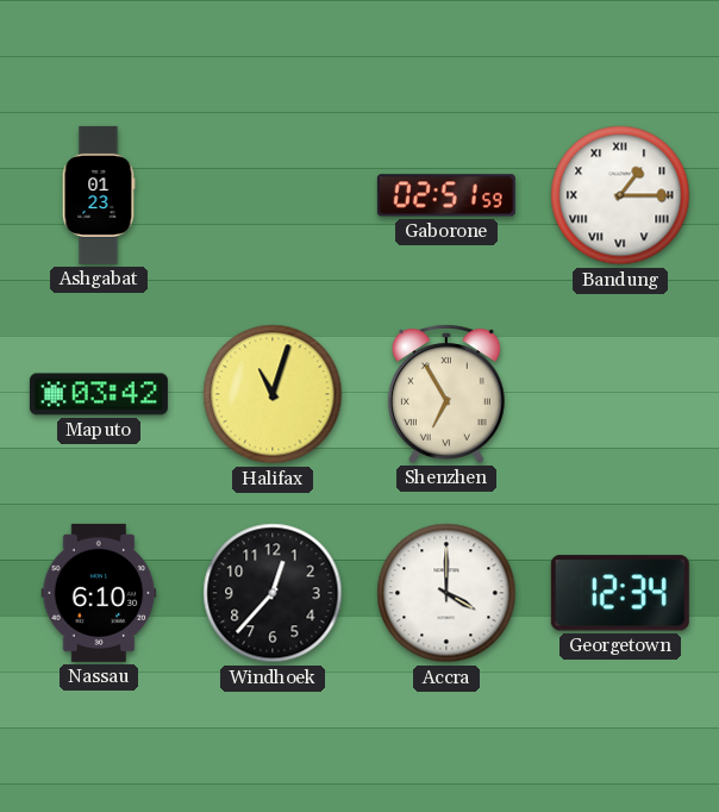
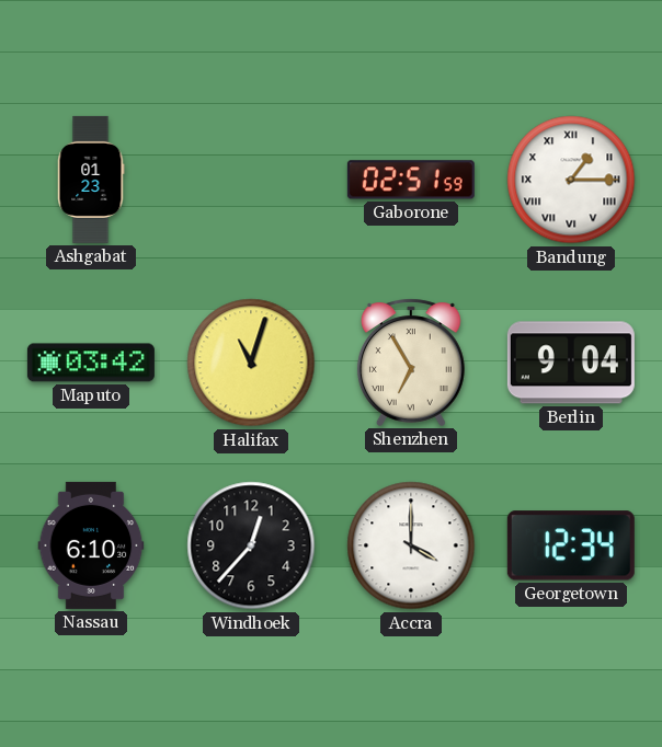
Berlin: none -> 9:04
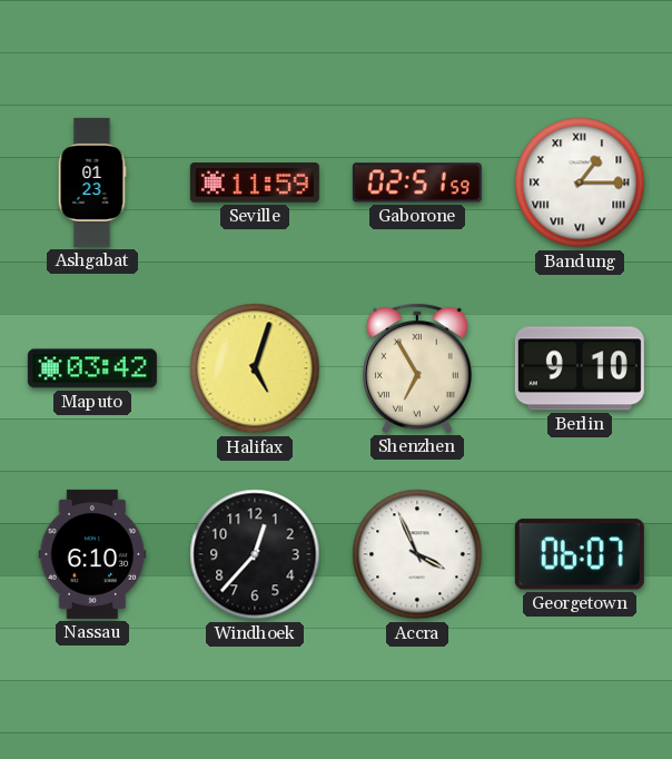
Seville: none -> 11:59
Halifax: 11:03 -> 5:03
Berlin: 9:04 -> 9:10
Accra: 4:00 -> 3:56
Georgetown: 12:34 -> 06:07
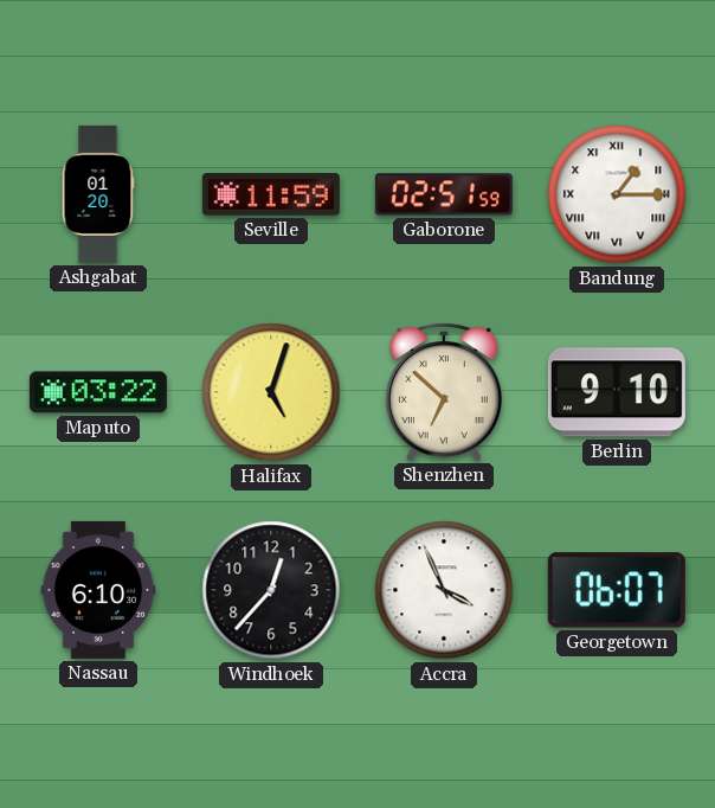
Ashgabat: 01:23 -> 01:20
Maputo: 03:42 -> 03:22
Shenzhen: 6:55 -> 6:52
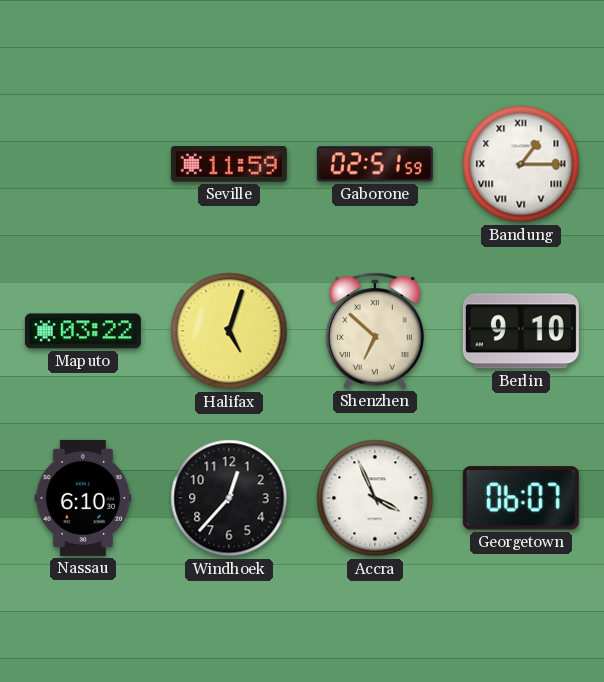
Ashgabat: 01:20 -> none
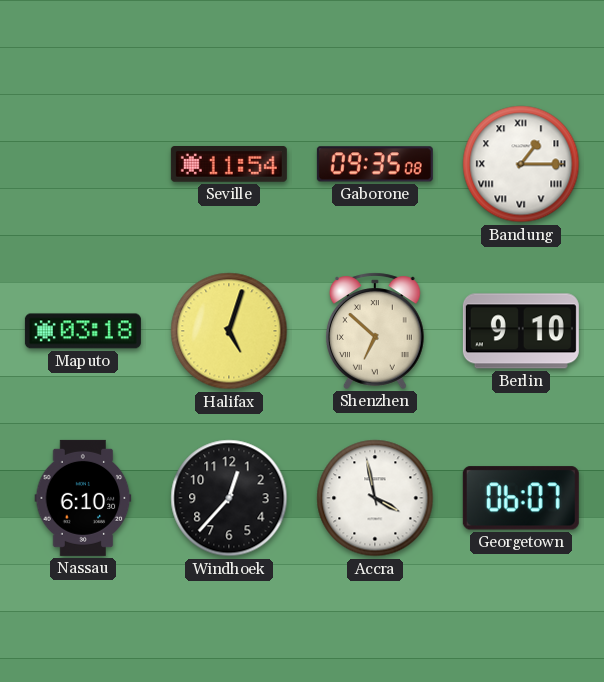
Seville: 11:59 -> 11:54
Gaborone: 02:51 -> 09:35
Maputo: 03:22 -> 03:18
Accra: 3:56 -> 3:58
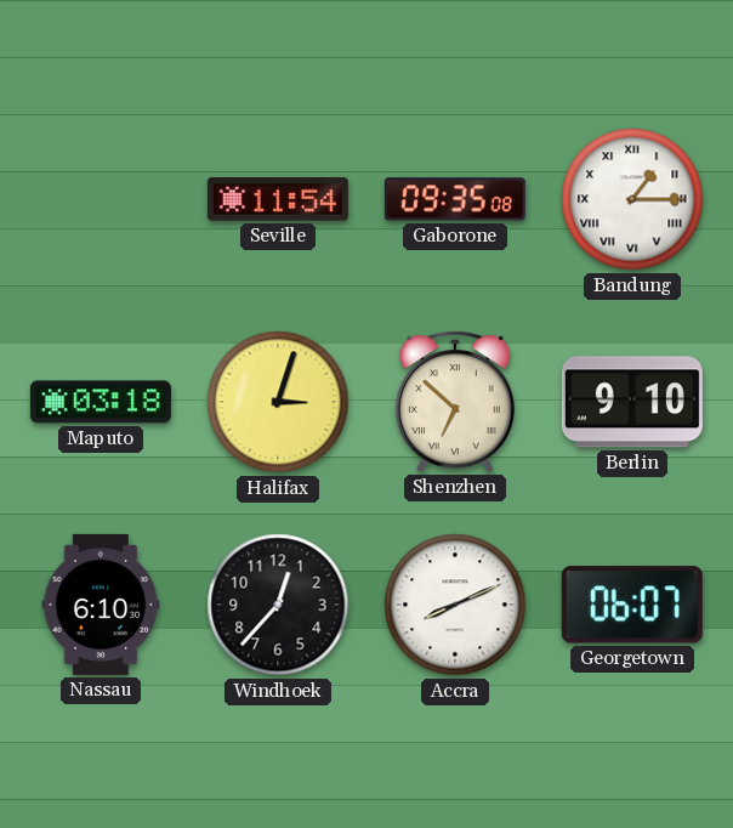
Halifax: 5:03 -> 3:03
Accra: 3:58 -> 8:11
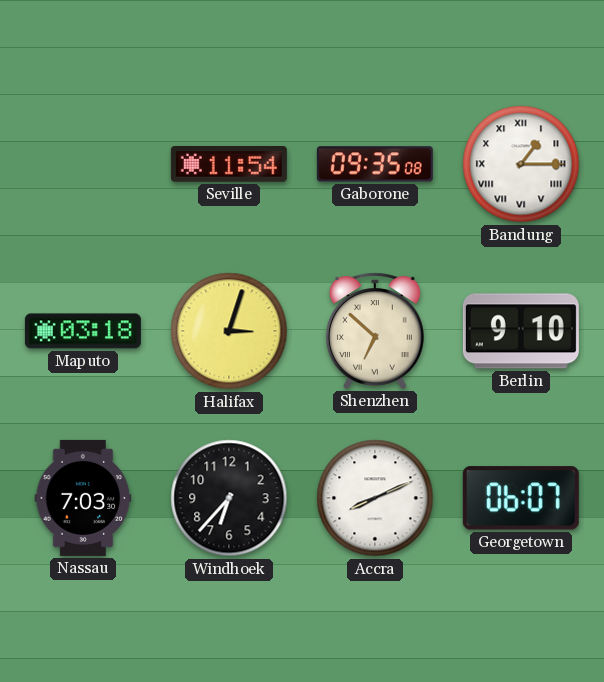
Nassau: 6:10 -> 7:03
Windhoek: 12:37 -> 6:37
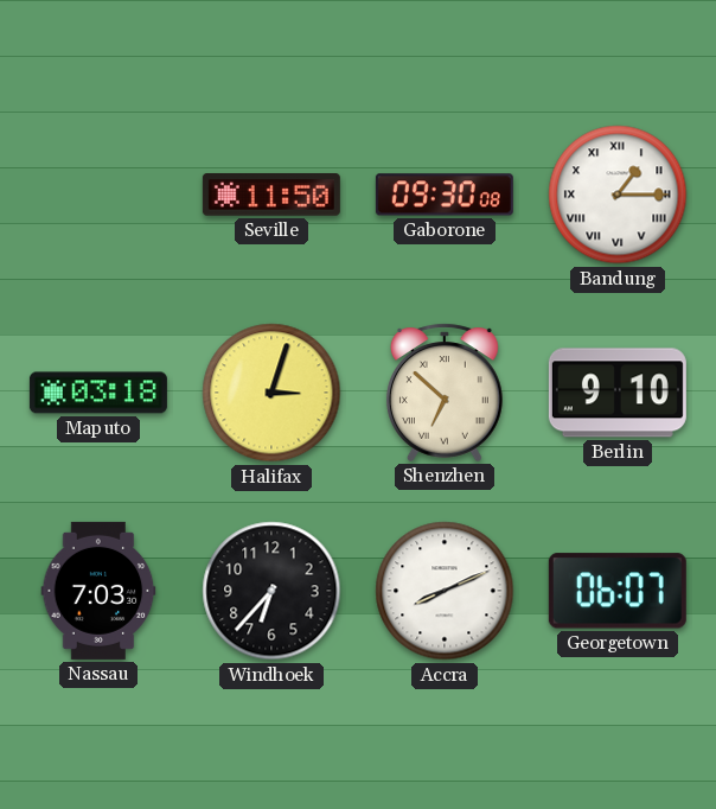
Seville: 11:54 -> 11:50
Gaborone: 09:35 -> 09:30
